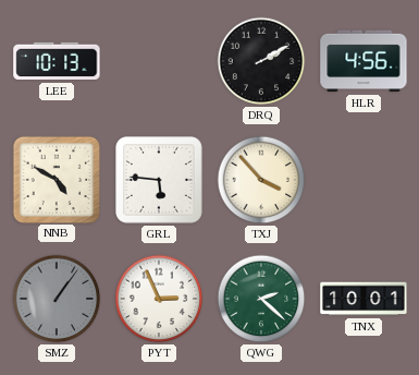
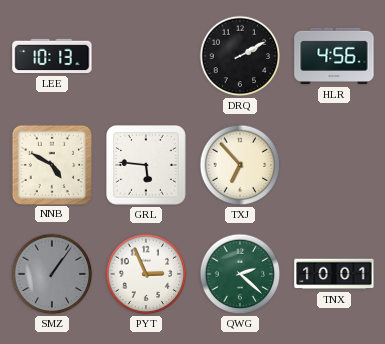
TXJ: 3:53 -> 6:53
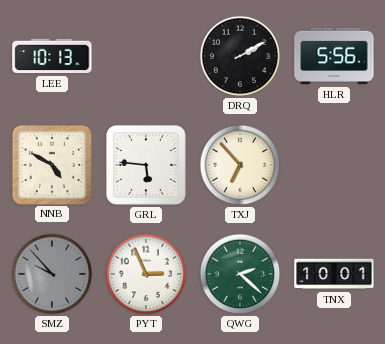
HLR: 4:56 -> 5:56
SMZ: 1:06 -> 9:53
